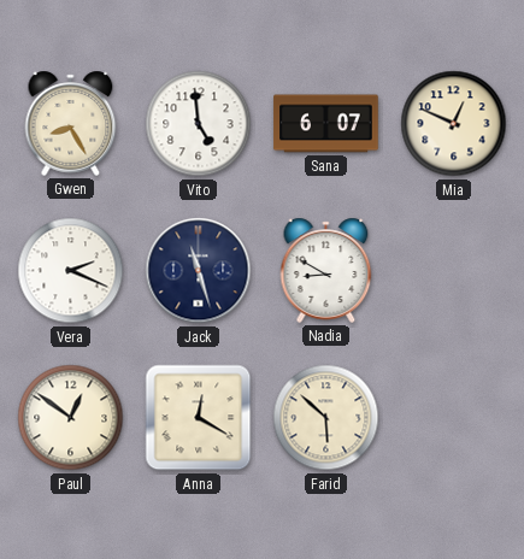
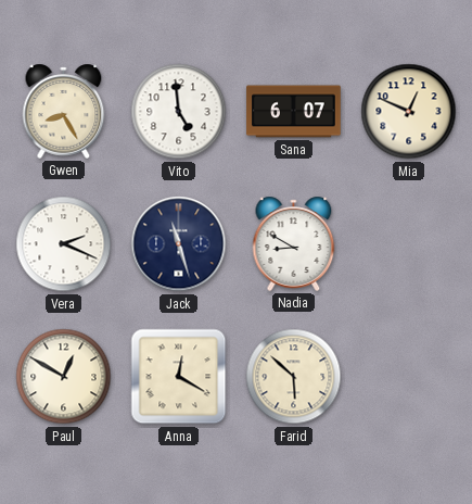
Paul: 12:51 -> 12:50
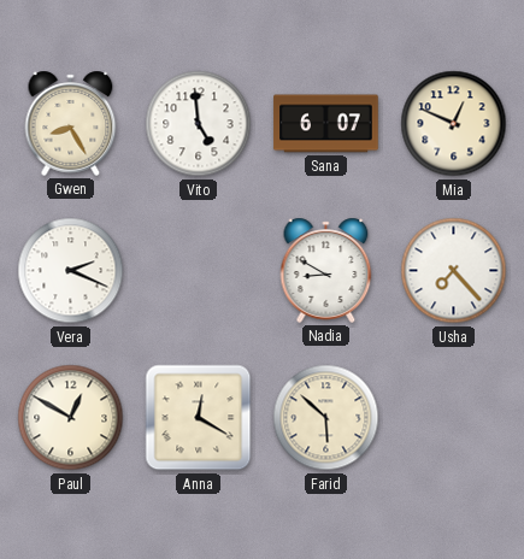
Jack: 11:27 -> none
Usha: none -> 7:23
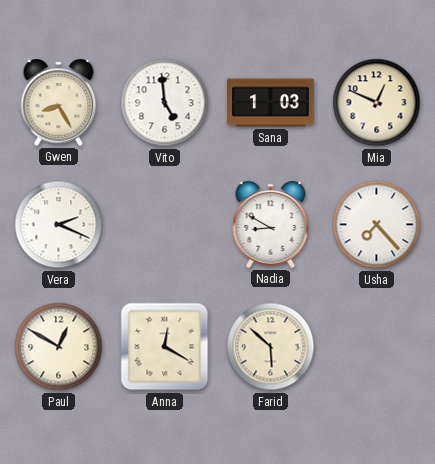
Sana: 6:07 -> 1:03
